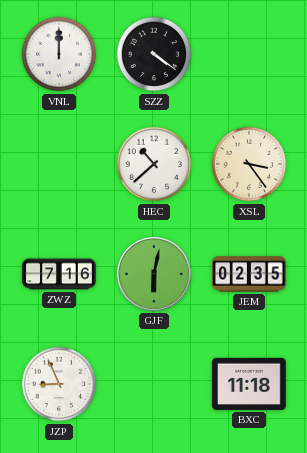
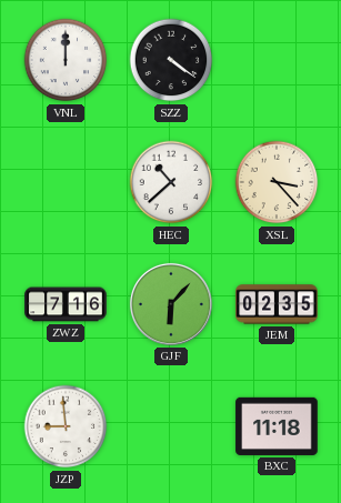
XSL: 3:24 -> 3:23
GJF: 6:02 -> 6:07
JZP: 8:56 -> 8:59
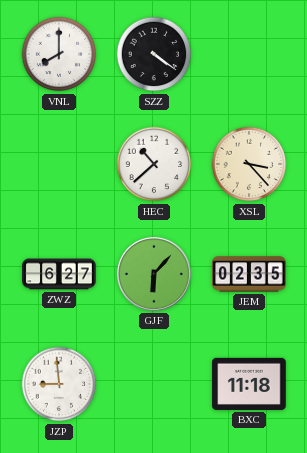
VNL: 12:00 -> 8:00
ZWZ: 7:16 -> 6:27
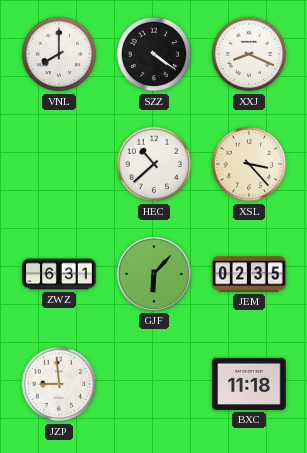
XXJ: none -> 8:19
ZWZ: 6:27 -> 6:31
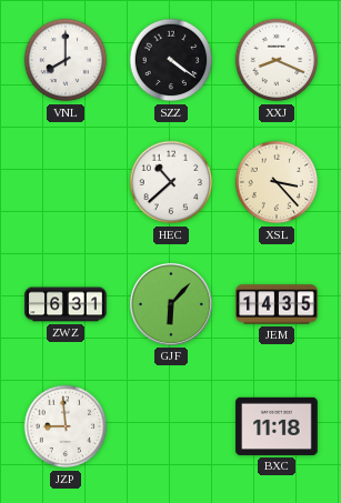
JEM: 02:35 -> 14:35
